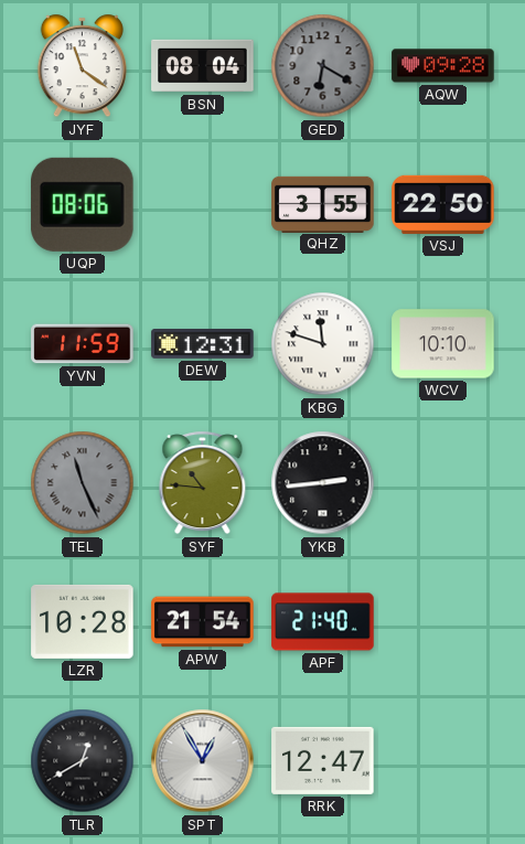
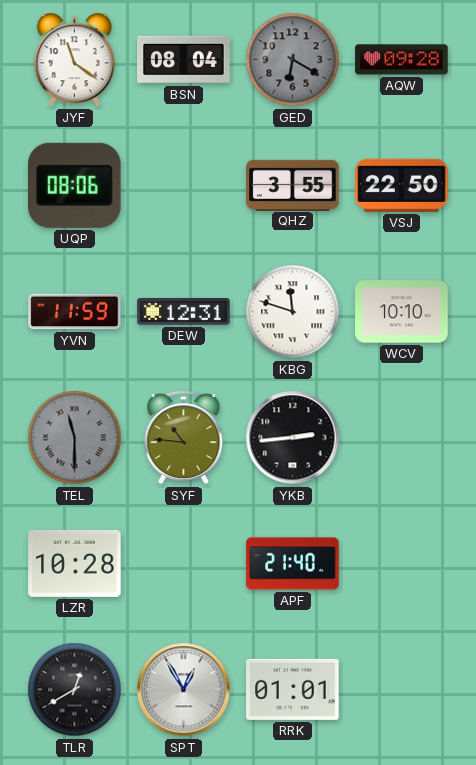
TEL: 11:26 -> 11:30
APW: 21:54 -> none
RRK: 12:47 -> 01:01
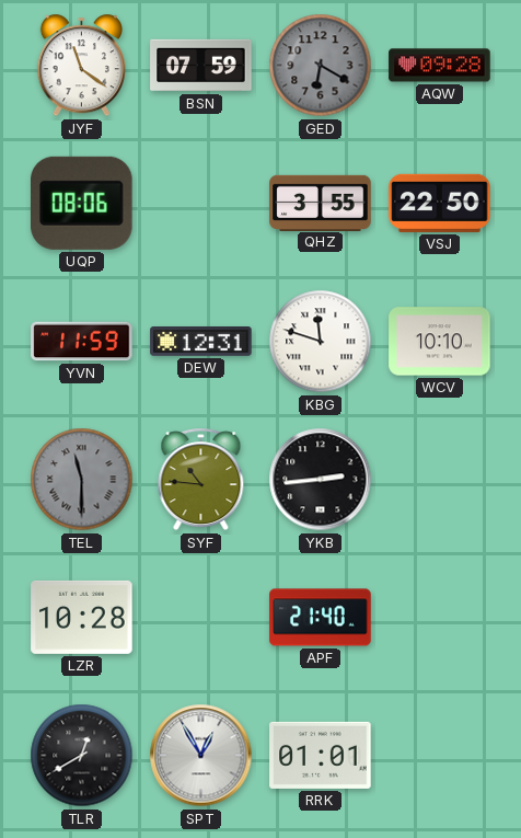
BSN: 08:04 -> 07:59
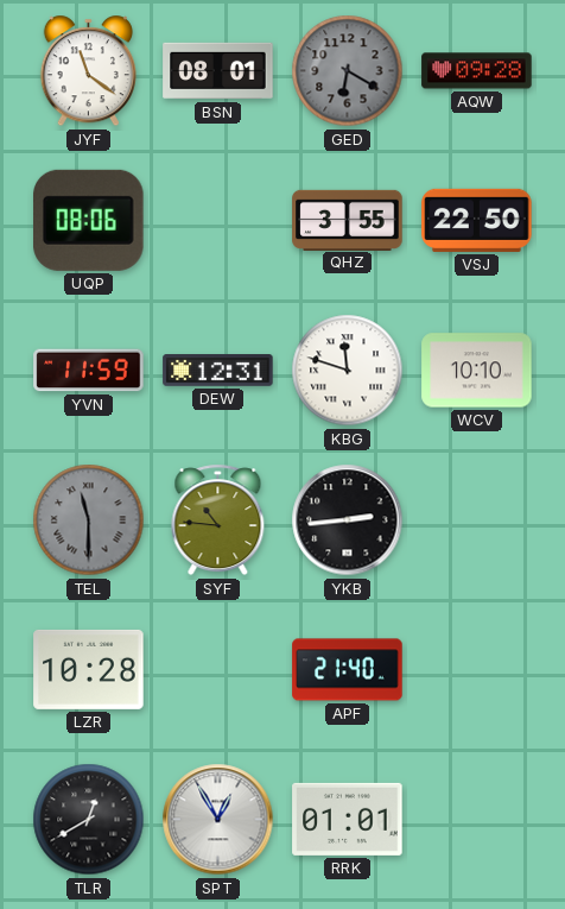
BSN: 07:59 -> 08:01
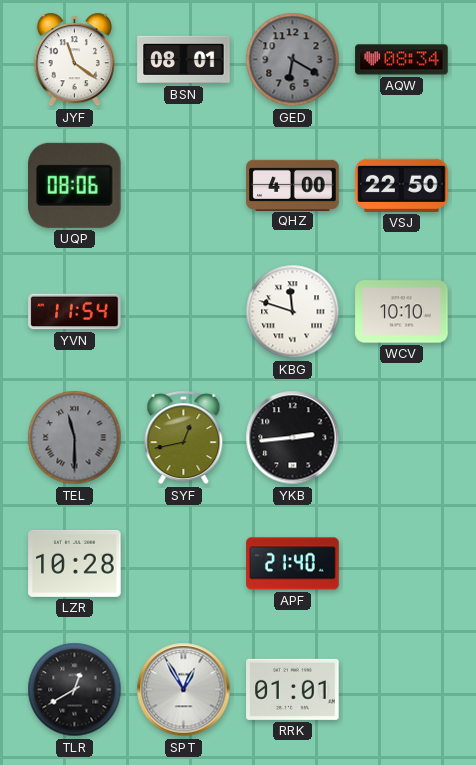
AQW: 09:28 -> 08:34
QHZ: 3:55 -> 4:00
YVN: 11:59 -> 11:54
DEW: 12:31 -> none
SYF: 10:46 -> 12:43
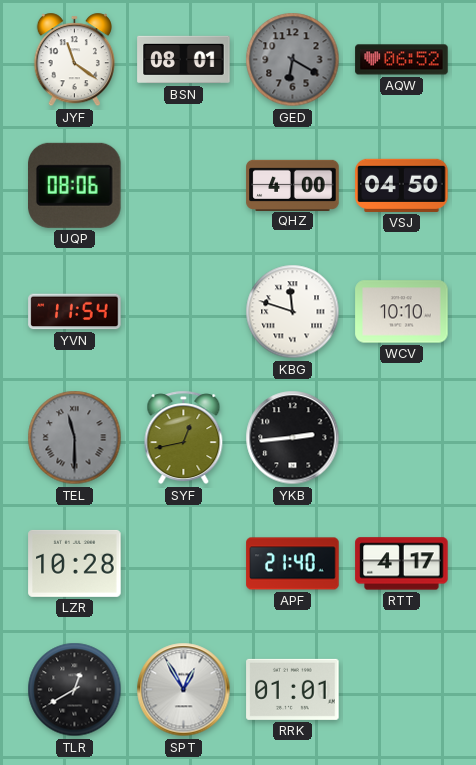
AQW: 08:34 -> 06:52
VSJ: 22:50 -> 04:50
RTT: none -> 4:17
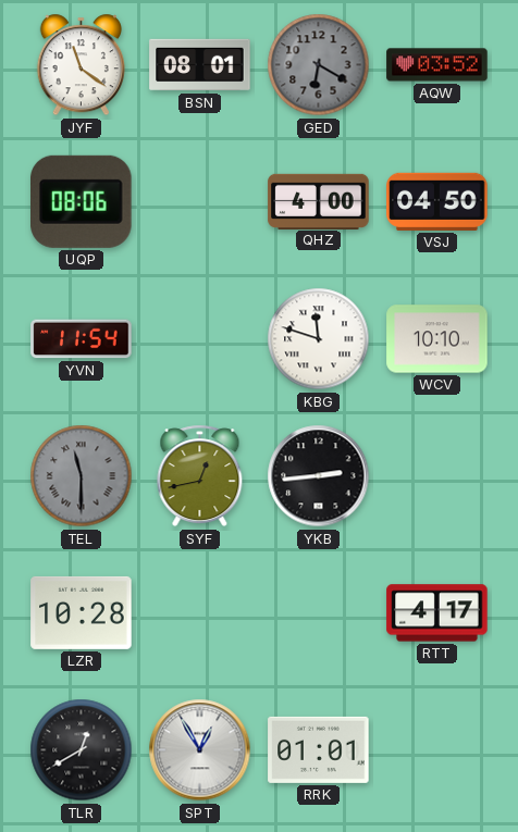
AQW: 06:52 -> 03:52
APF: 21:40 -> none
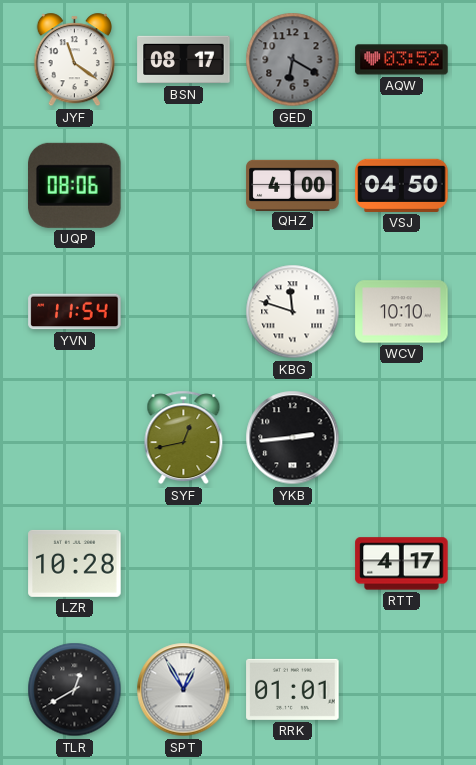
BSN: 08:01 -> 08:17
TEL: 11:30 -> none
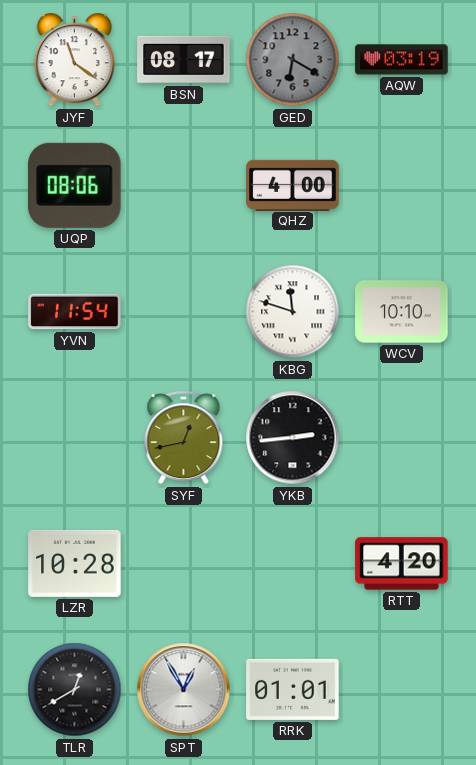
AQW: 03:52 -> 03:19
VSJ: 04:50 -> none
RTT: 4:17 -> 4:20
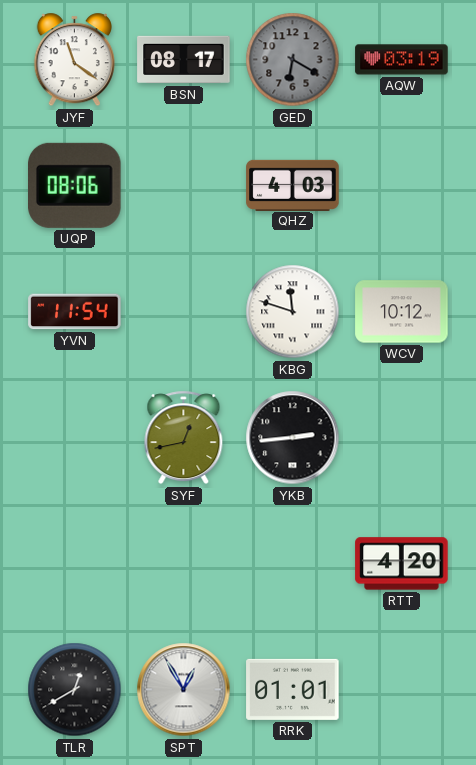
QHZ: 4:00 -> 4:03
WCV: 10:10 -> 10:12
LZR: 10:28 -> none
